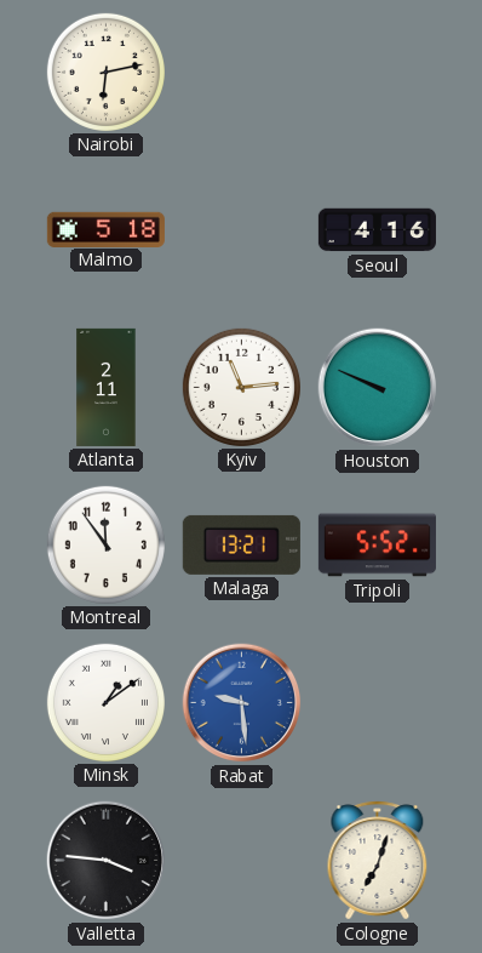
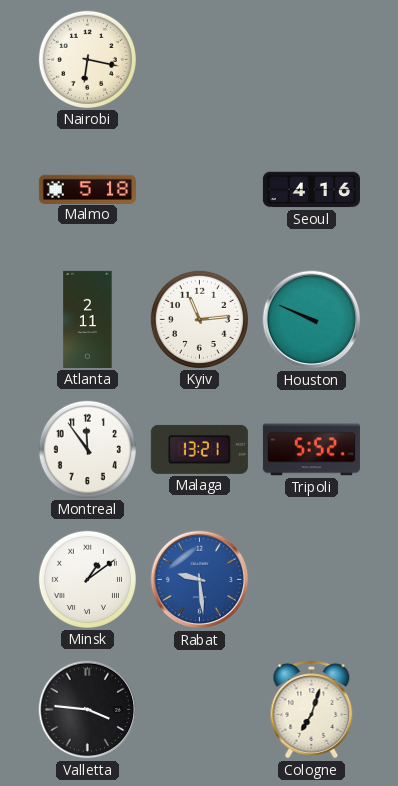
Nairobi: 6:13 -> 6:17
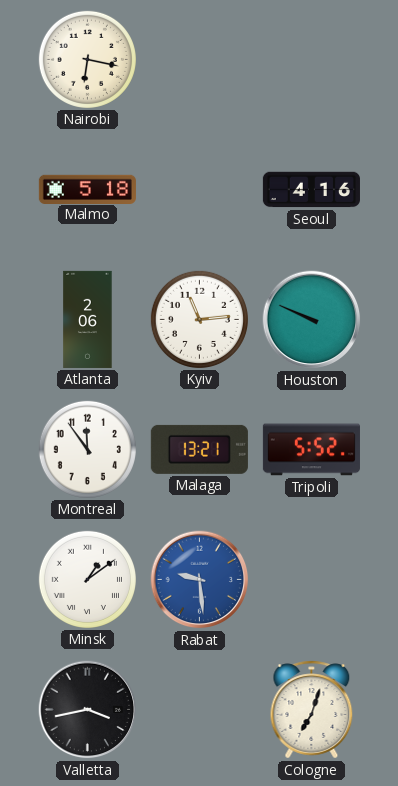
Atlanta: 2:11 -> 2:06
Valletta: 3:46 -> 3:43
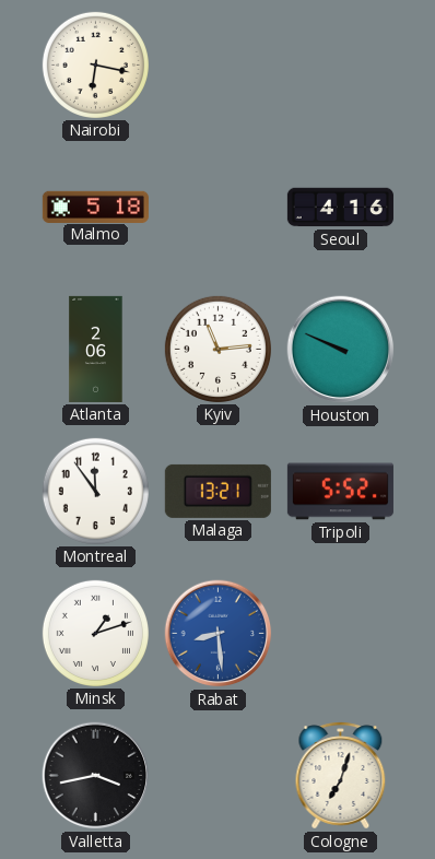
Minsk: 1:09 -> 1:12
Rabat: 9:29 -> 8:29
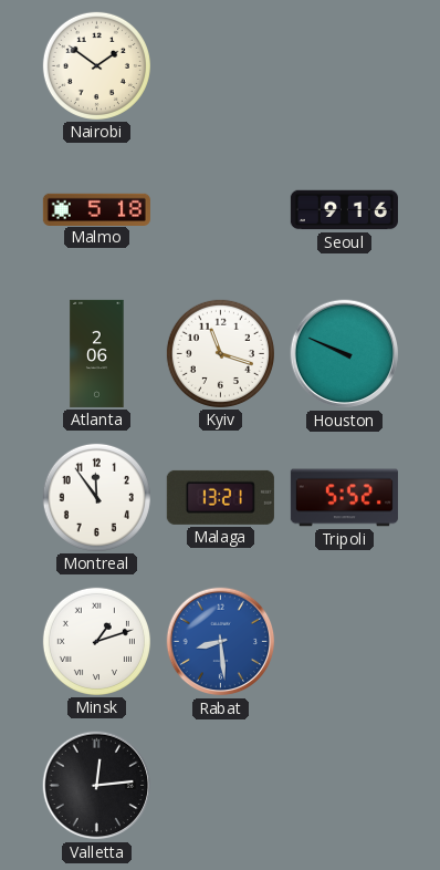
Nairobi: 6:17 -> 1:51
Seoul: 4:16 -> 9:16
Kyiv: 11:14 -> 11:18
Valletta: 3:43 -> 12:14
Cologne: 7:03 -> none
